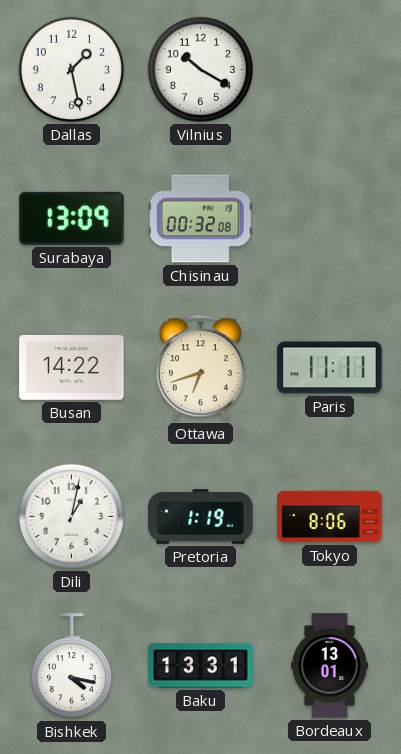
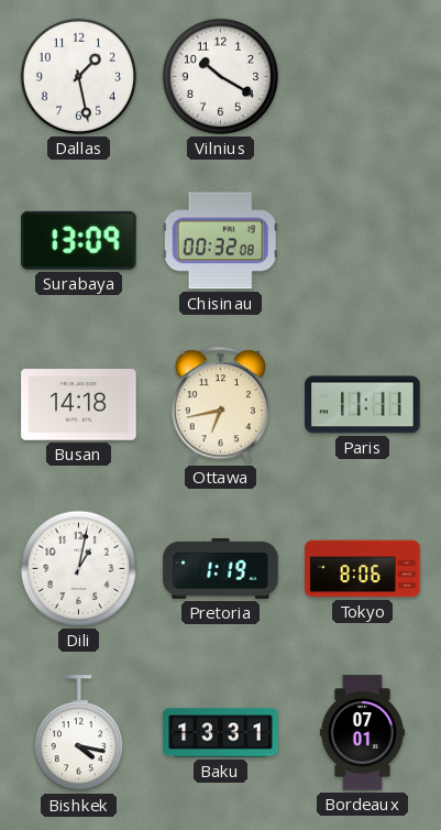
Busan: 14:22 -> 14:18
Ottawa: 6:42 -> 6:43
Bordeaux: 13:01 -> 07:01
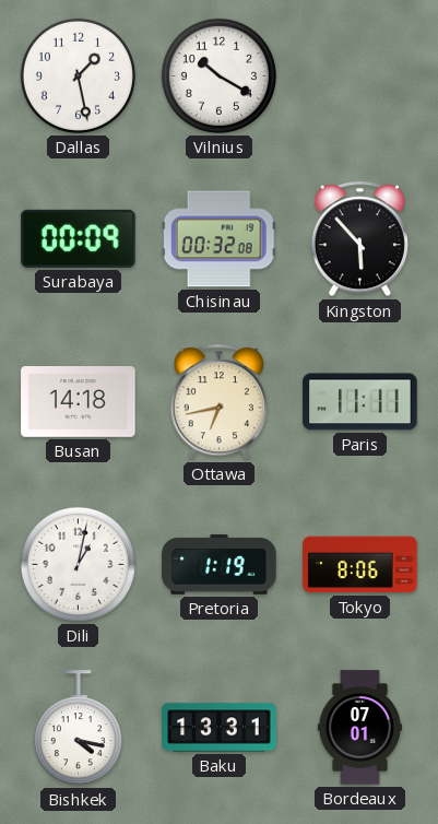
Surabaya: 13:09 -> 00:09
Kingston: none -> 5:53
